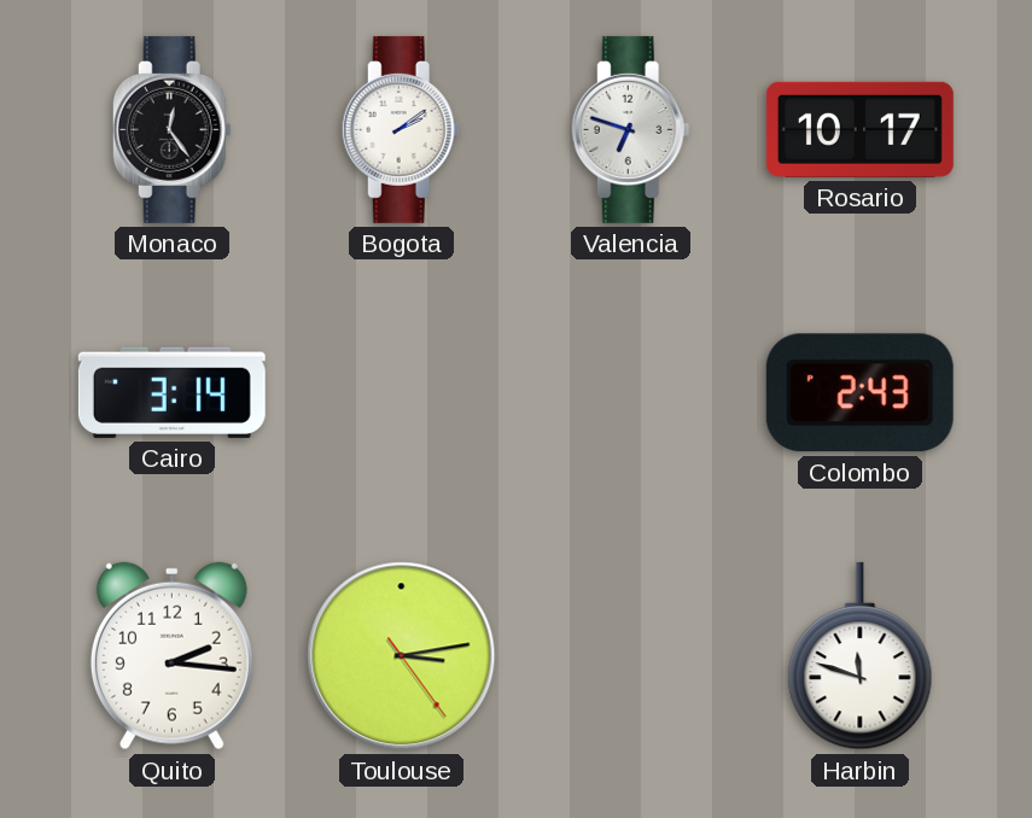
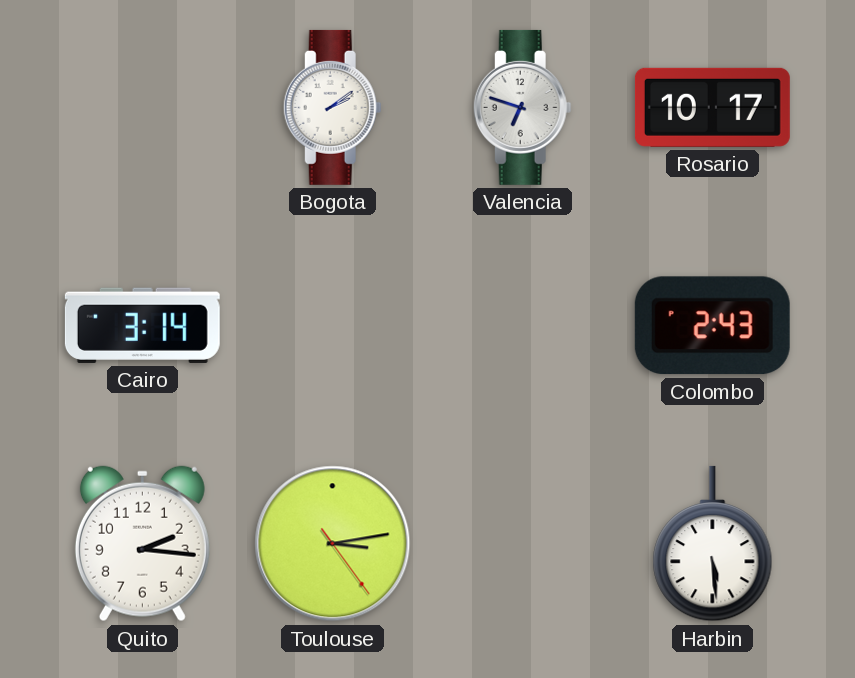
Monaco: 12:24 -> none
Harbin: 11:48 -> 5:29
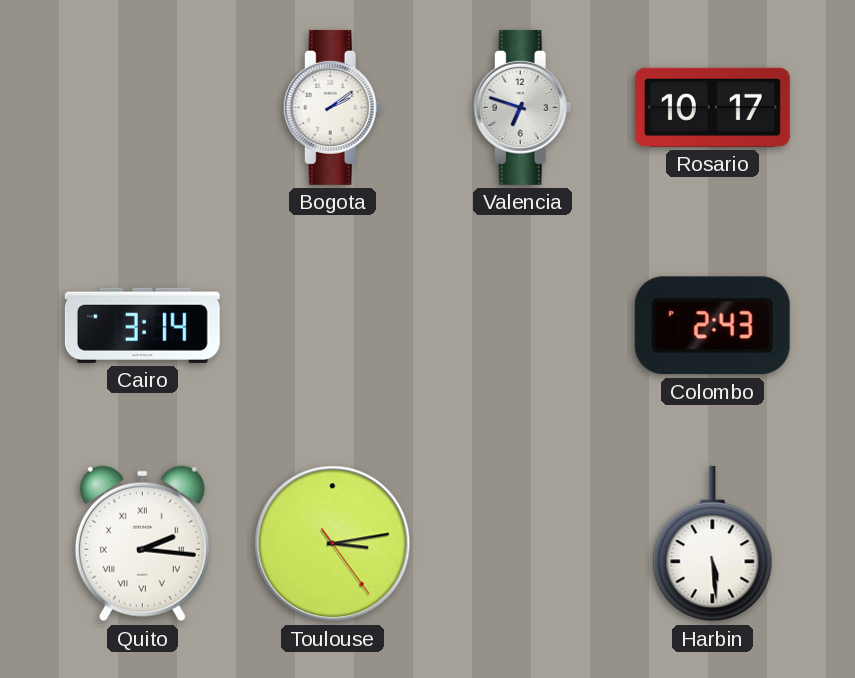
Quito numerals: Arabic -> Roman
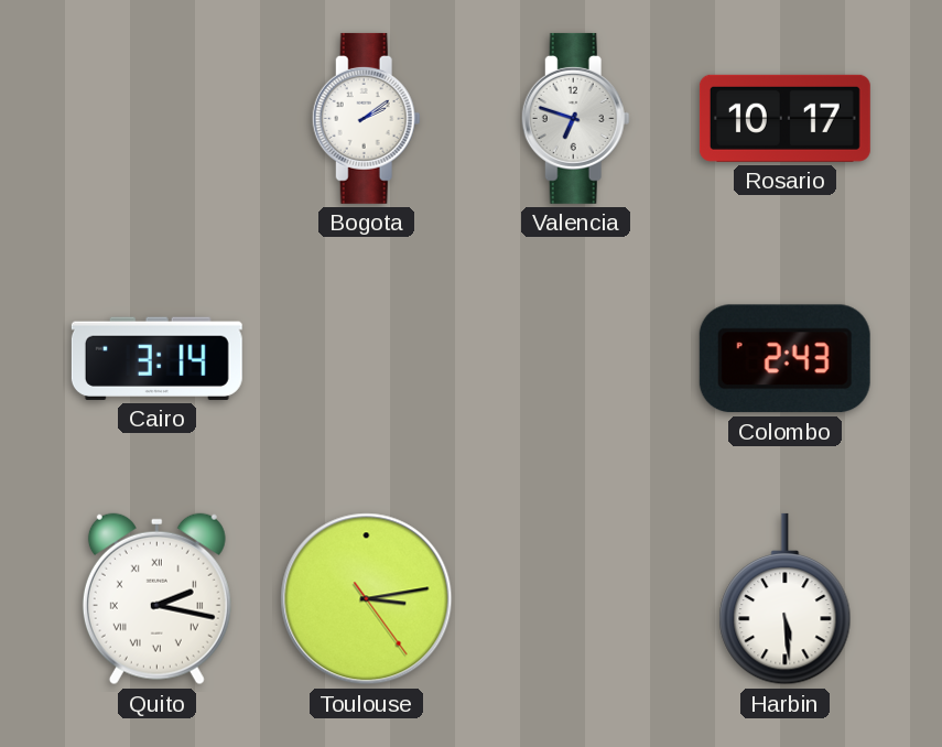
Quito: 2:16 -> 2:17
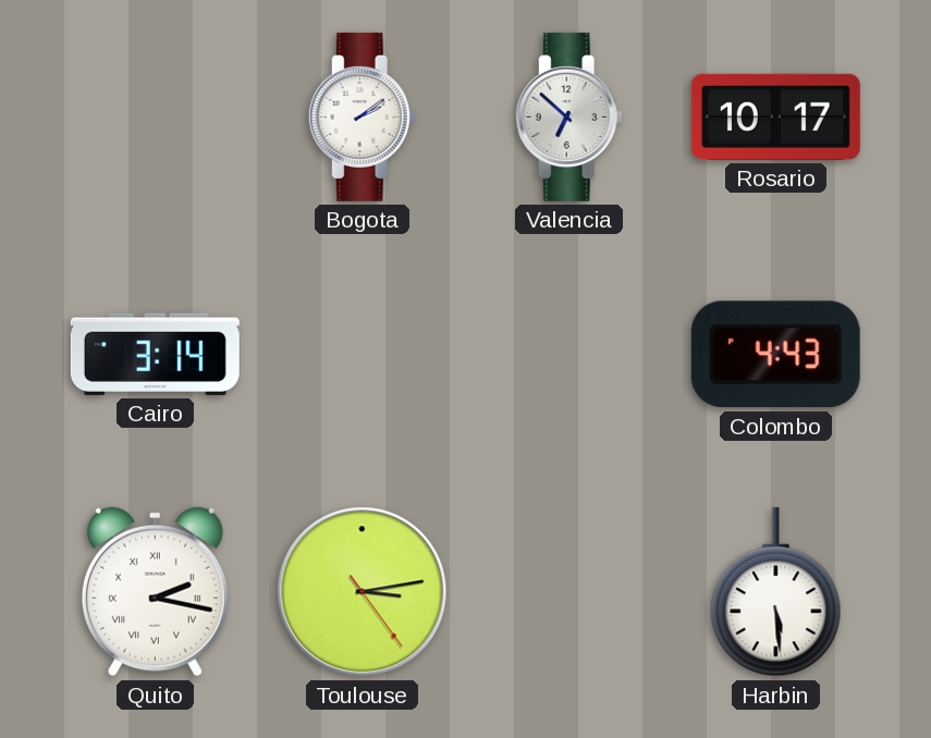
Valencia: 6:48 -> 6:52
Colombo: 2:43 -> 4:43
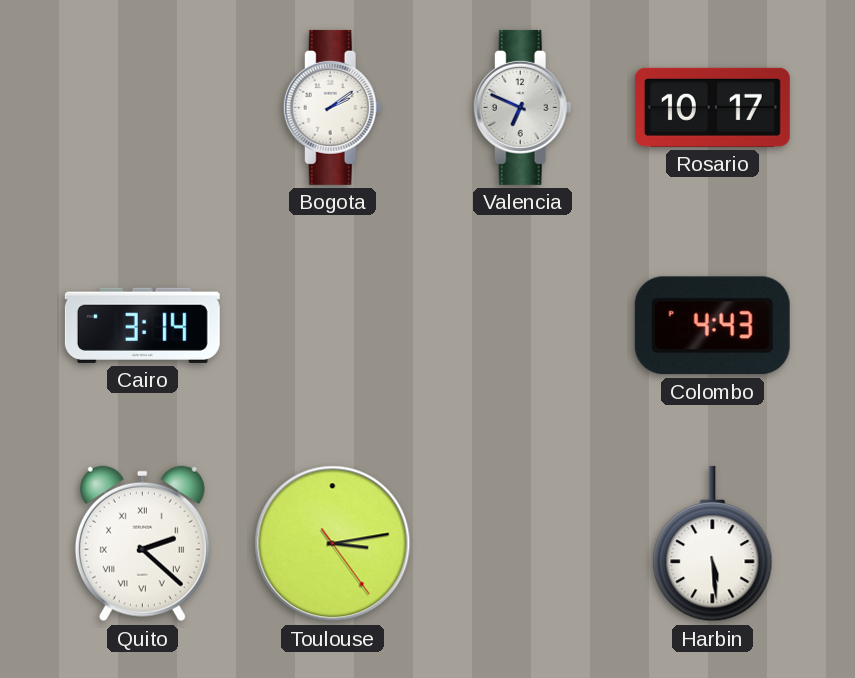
Valencia: 6:52 -> 6:49
Quito: 2:17 -> 2:22
